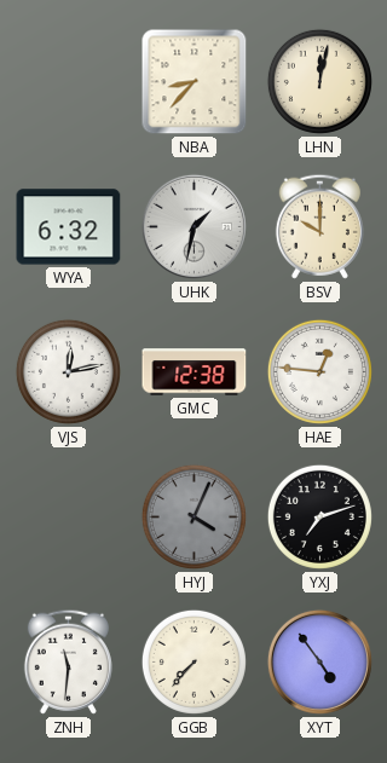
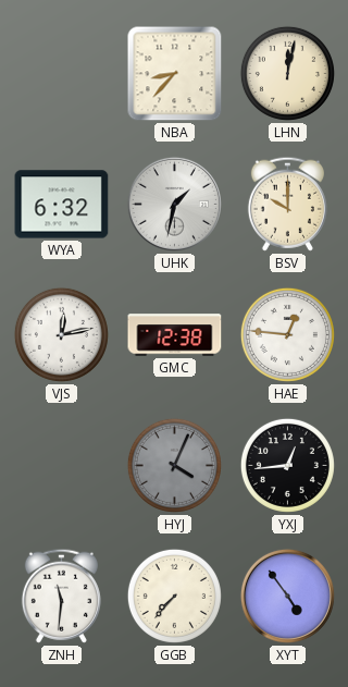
YXJ: 7:12 -> 12:44
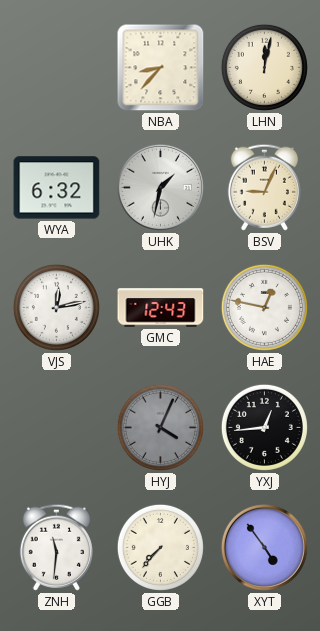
BSV: 10:00 -> 9:04
GMC: 12:38 -> 12:43
HAE: 12:46 -> 12:47
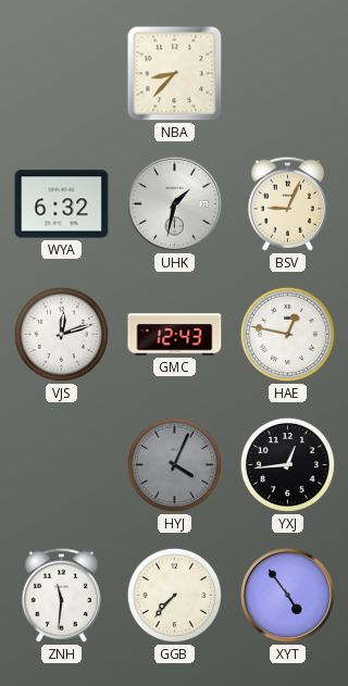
LHN: 12:02 -> none
VJS: 12:13 -> 12:12
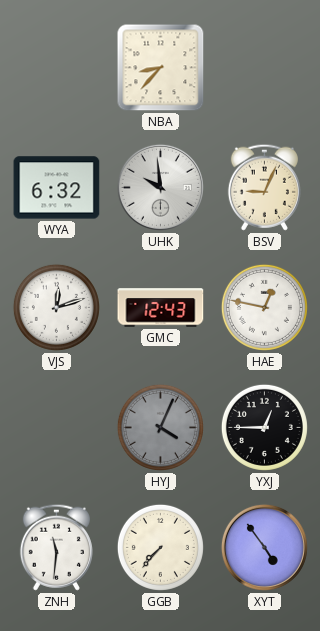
UHK: 1:32 -> 9:59
YXJ: 12:44 -> 12:45
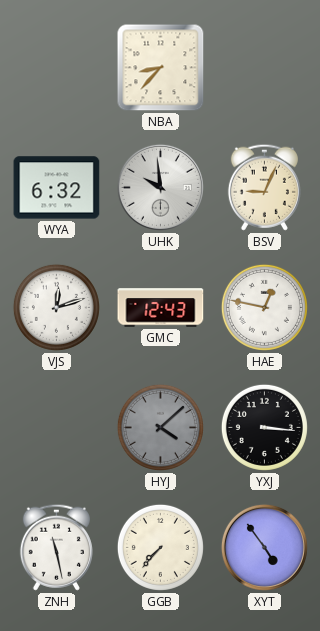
HYJ: 4:04 -> 4:08
YXJ: 12:45 -> 3:16
ZNH: 11:31 -> 11:28
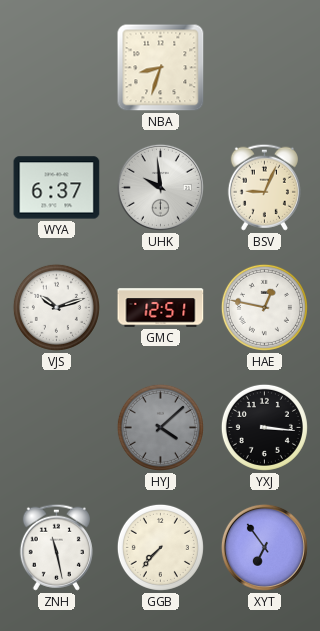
NBA: 8:37 -> 8:33
WYA: 6:32 -> 6:37
VJS: 12:12 -> 10:12
GMC: 12:43 -> 12:51
XYT: 4:54 -> 6:54
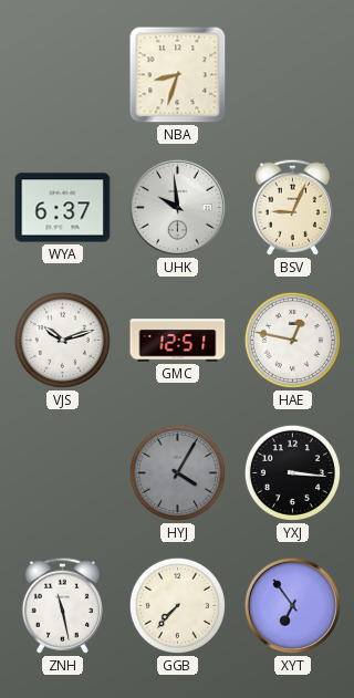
HYJ: 4:08 -> 4:05
